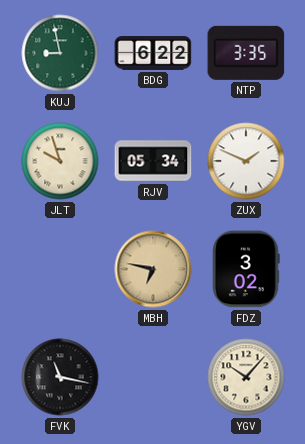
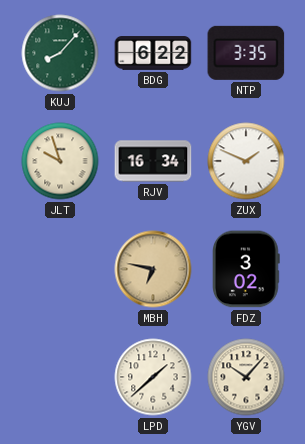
KUJ: 8:58 -> 8:07
RJV: 05:34 -> 16:34
FVK: 11:17 -> none
LPD: none -> 1:38
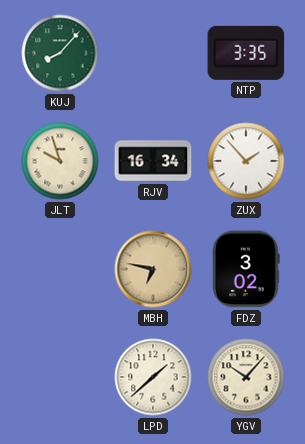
BDG: 6:22 -> none
ZUX: 1:49 -> 1:53
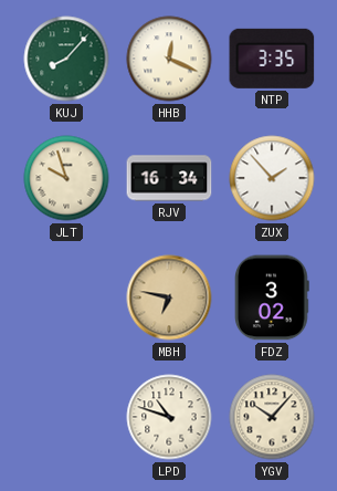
HHB: none -> 12:19
LPD: 1:38 -> 10:48
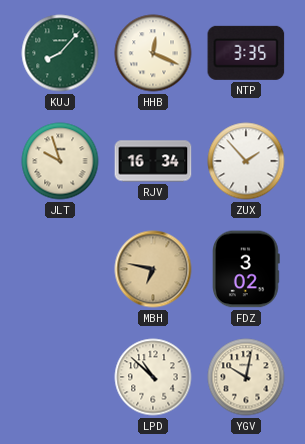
LPD: 10:48 -> 10:52
YGV: 10:07 -> 10:02
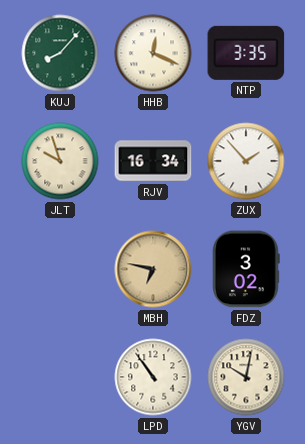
LPD: 10:52 -> 10:54
